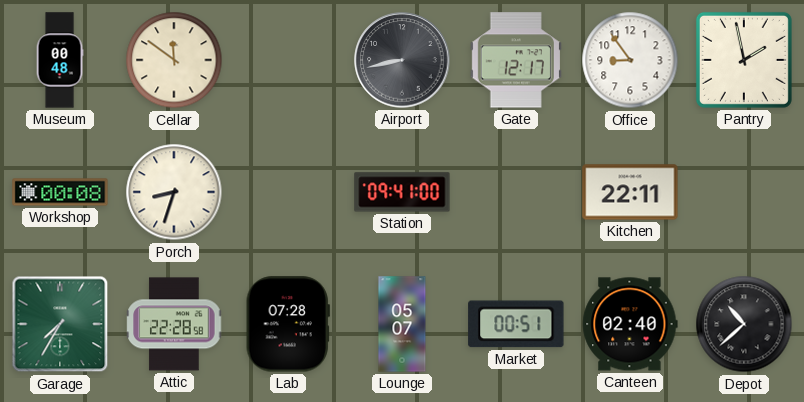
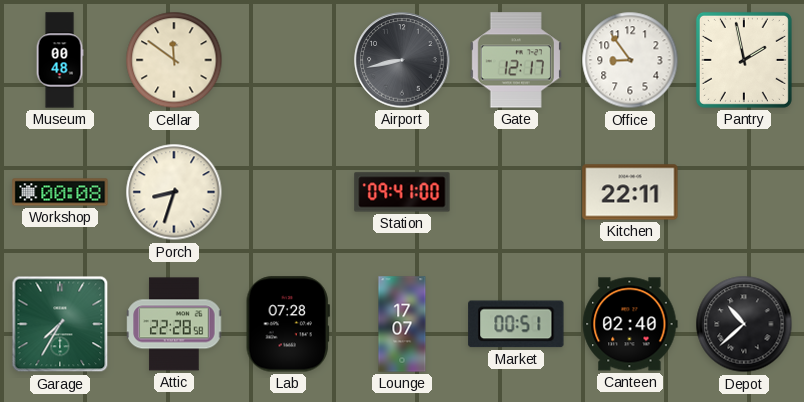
Lounge: 05:07 -> 17:07
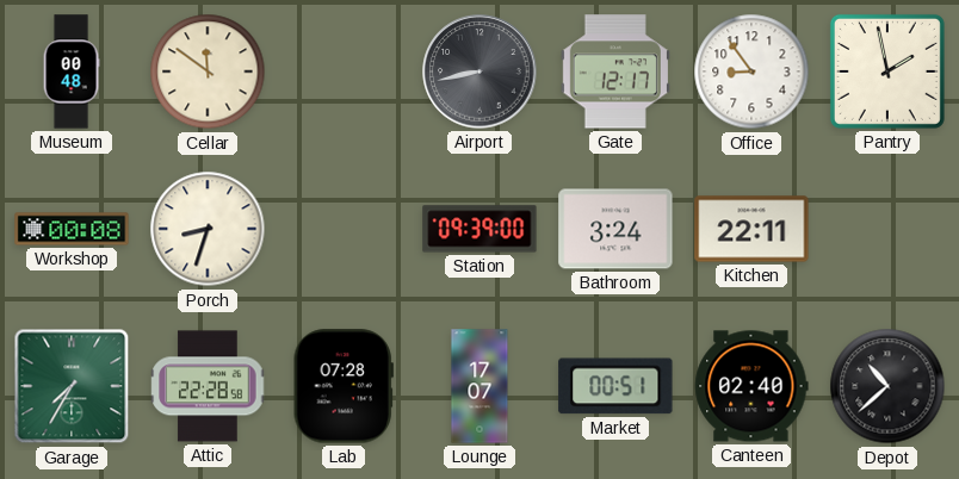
Station: 09:41 -> 09:39
Bathroom: none -> 3:24
